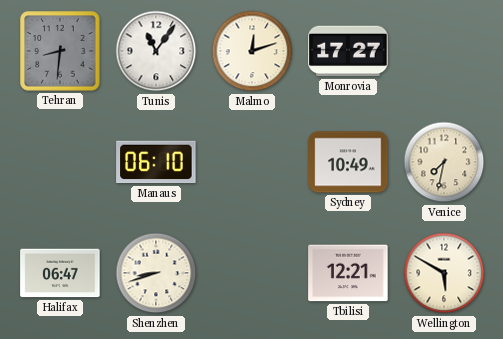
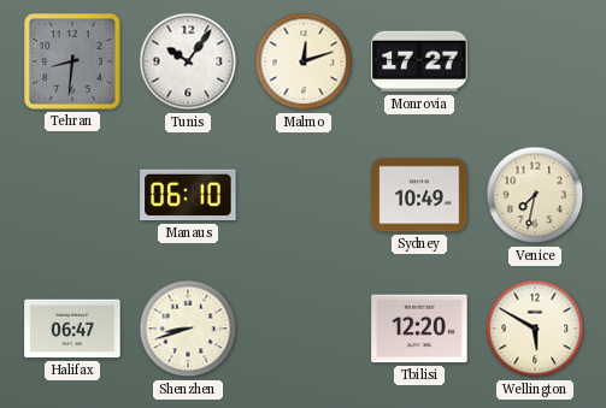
Tunis: 11:06 -> 10:06
Tbilisi: 12:21 -> 12:20
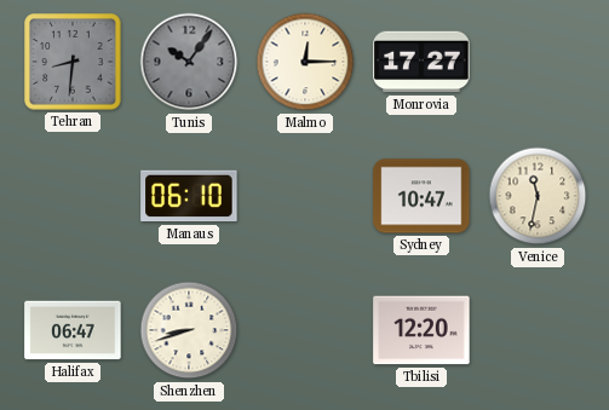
Tunis dial: white -> grey
Malmo: 12:12 -> 12:15
Sydney: 10:49 -> 10:47
Venice: 7:32 -> 11:32
Wellington: 5:50 -> none
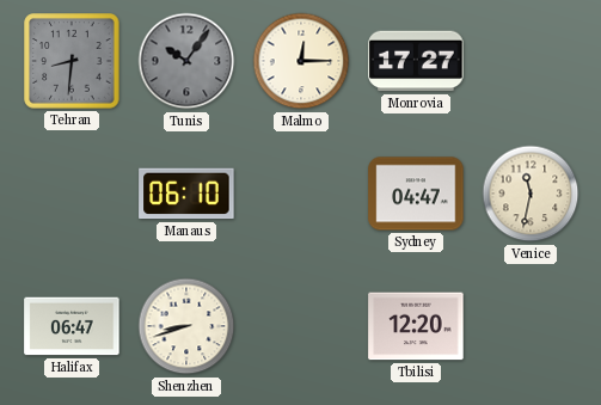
Sydney: 10:47 -> 04:47
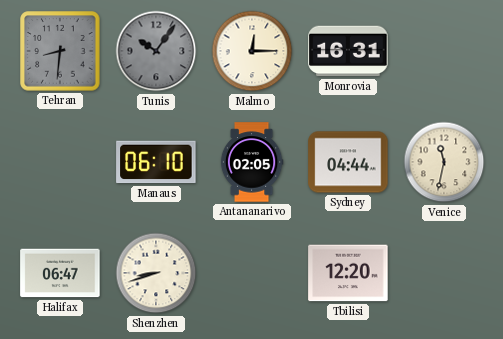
Monrovia: 17:27 -> 16:31
Antananarivo: none -> 02:05
Sydney: 04:47 -> 04:44
